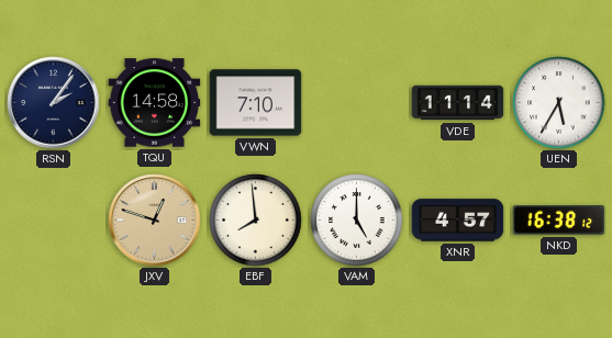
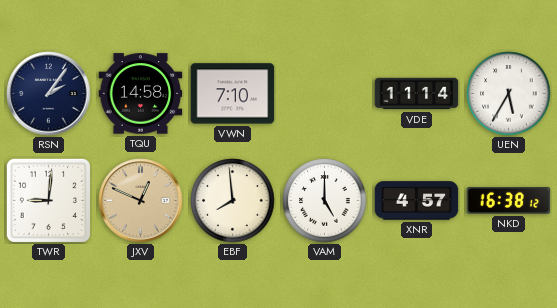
TWR: none -> 9:01
JXV: 12:48 -> 12:49
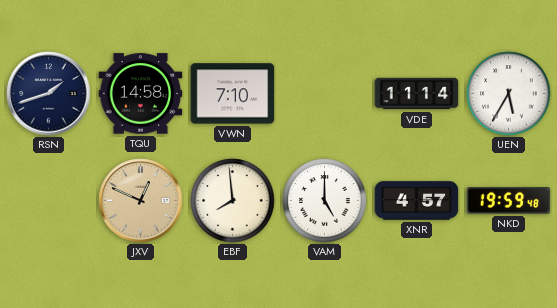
RSN: 2:06 -> 1:42
TWR: 9:01 -> none
NKD: 16:38 -> 19:59
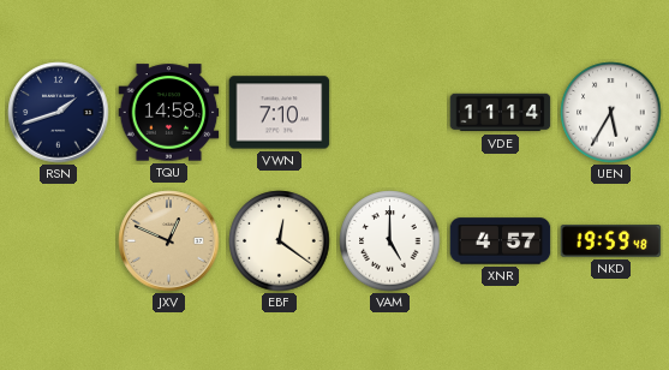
EBF: 7:59 -> 12:21
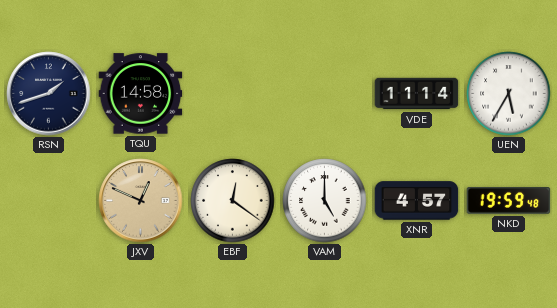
VWN: 7:10 -> none
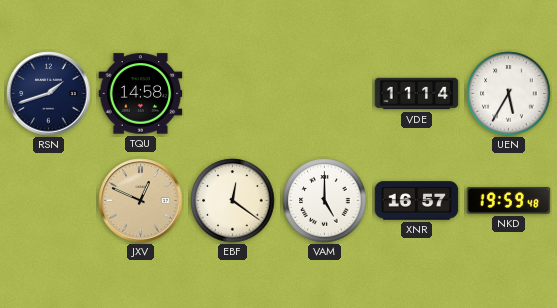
XNR: 4:57 -> 16:57
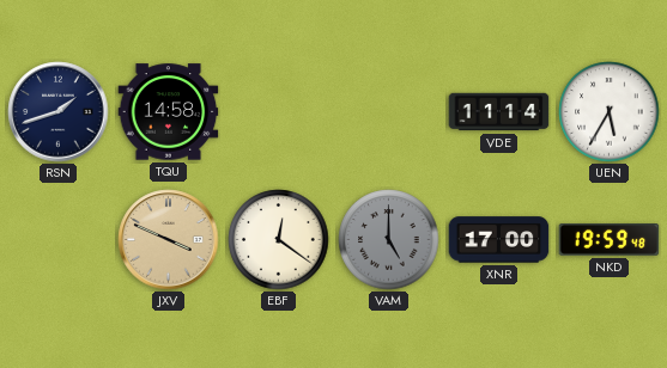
JXV: 12:49 -> 3:49
VAM dial: white -> grey
XNR: 16:57 -> 17:00
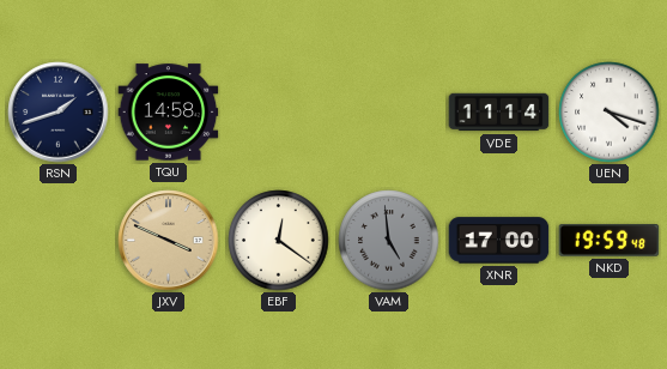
UEN: 5:35 -> 4:18
VAM: 5:00 -> 4:59
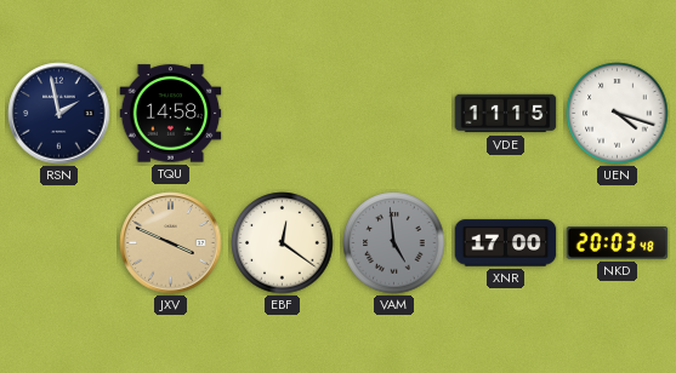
RSN: 1:42 -> 1:58
VDE: 11:14 -> 11:15
NKD: 19:59 -> 20:03
